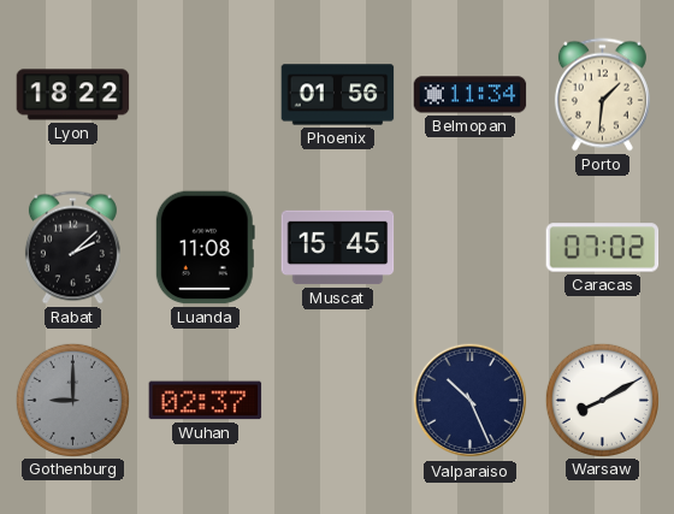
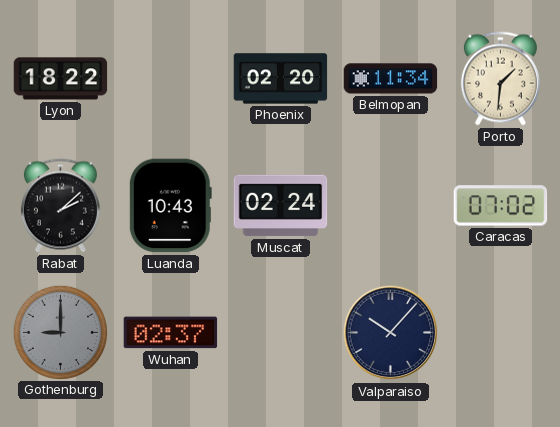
Phoenix: 01:56 -> 02:20
Luanda: 11:08 -> 10:43
Muscat: 15:45 -> 02:24
Valparaiso: 10:26 -> 10:07
Warsaw: 8:10 -> none
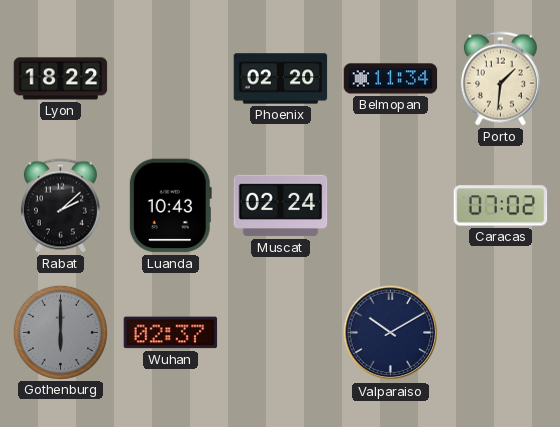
Gothenburg: 9:00 -> 6:00
Valparaiso: 10:07 -> 10:10
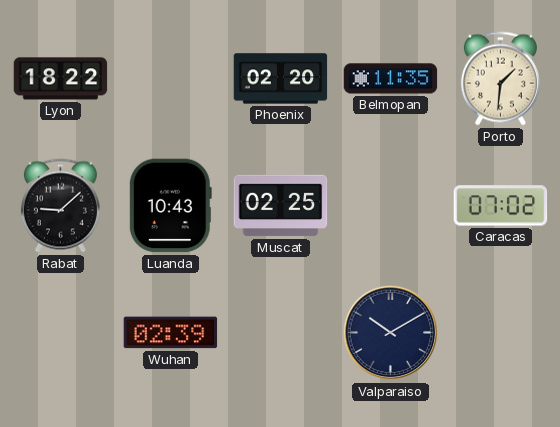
Belmopan: 11:34 -> 11:35
Rabat: 2:08 -> 9:08
Muscat: 02:24 -> 02:25
Gothenburg: 6:00 -> none
Wuhan: 02:37 -> 02:39
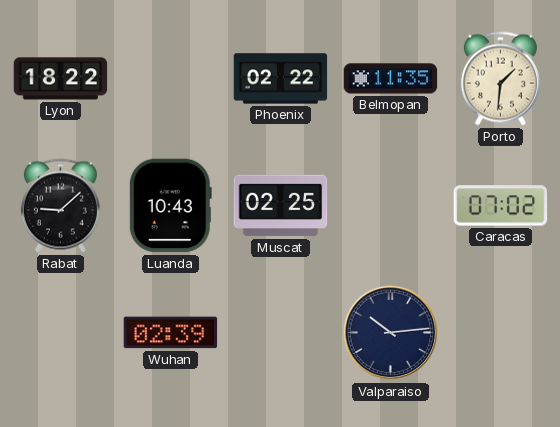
Phoenix: 02:20 -> 02:22
Valparaiso: 10:10 -> 10:14
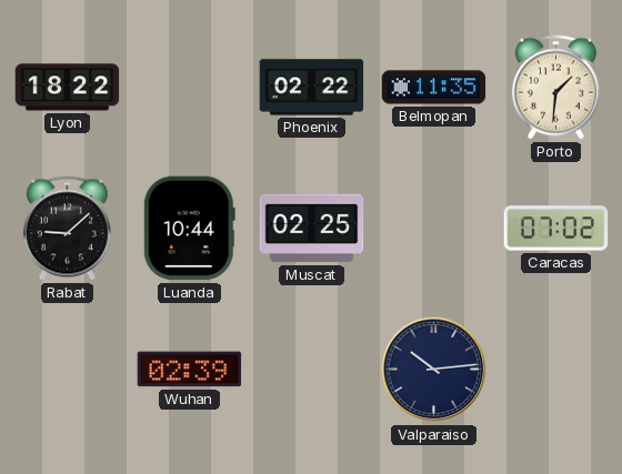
Luanda: 10:43 -> 10:44
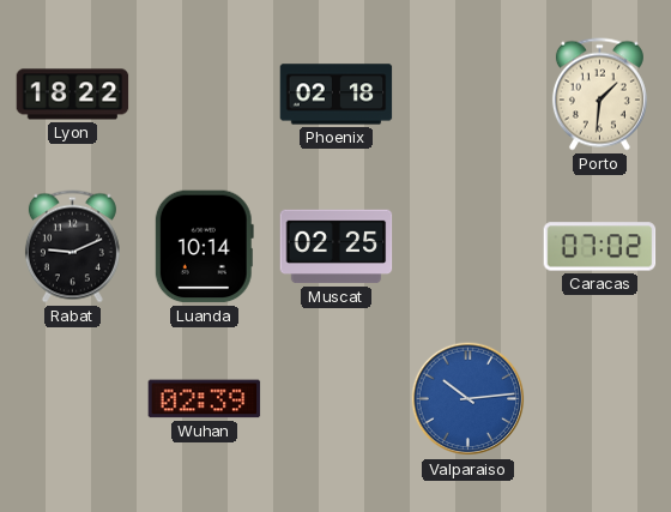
Phoenix: 02:22 -> 02:18
Belmopan: 11:35 -> none
Rabat: 9:08 -> 9:11
Luanda: 10:44 -> 10:14
Valparaiso dial: navy -> blue
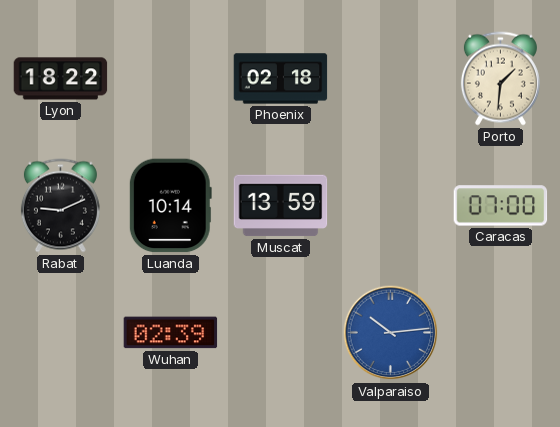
Muscat: 02:25 -> 13:59
Caracas: 07:02 -> 07:00
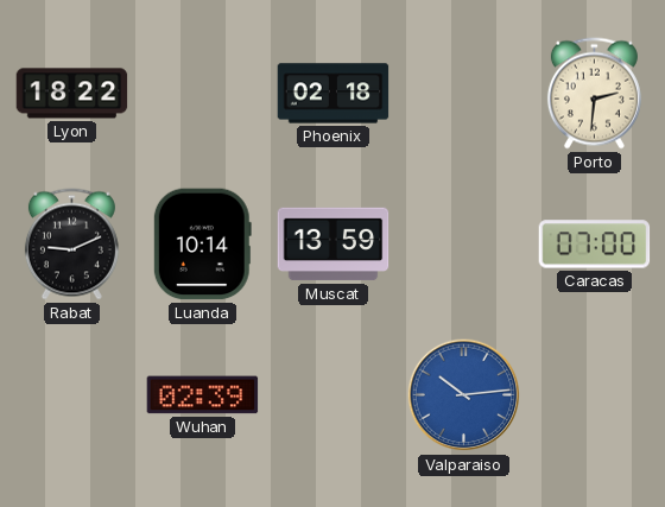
Porto: 1:31 -> 2:31
